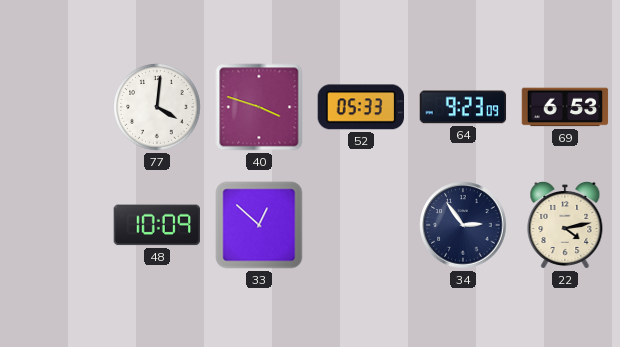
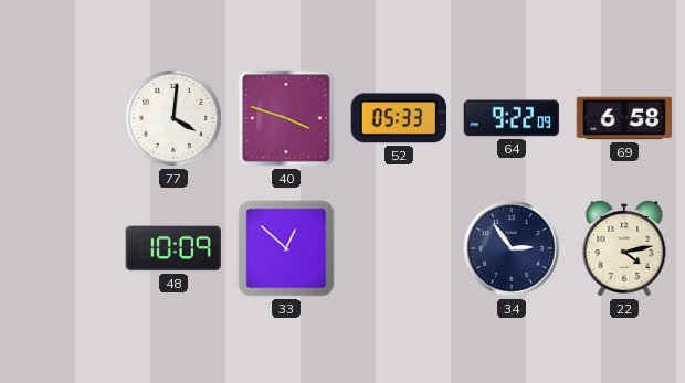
64: 9:23 -> 9:22
69: 6:53 -> 6:58
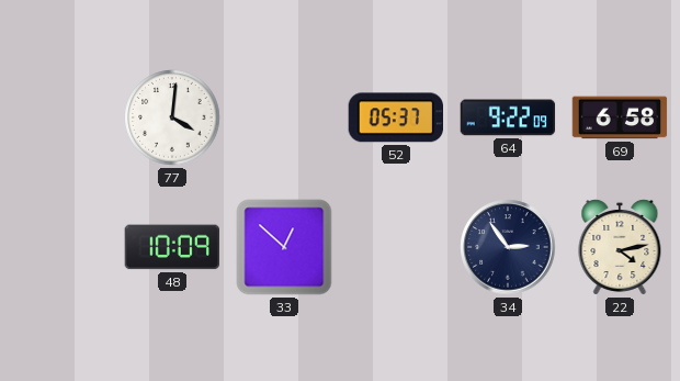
40: 3:48 -> none
52: 05:33 -> 05:37
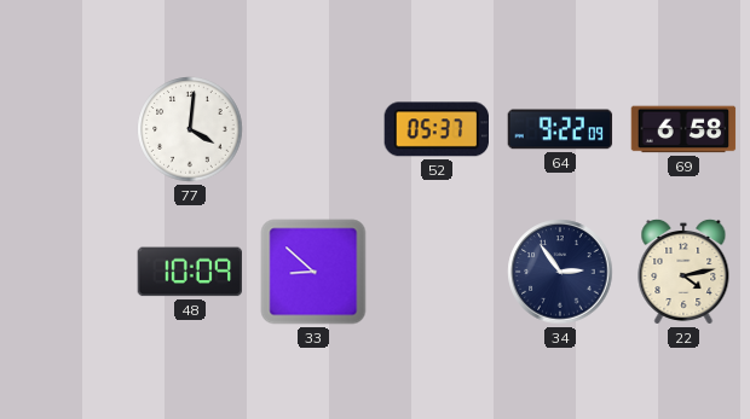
33: 12:52 -> 8:52
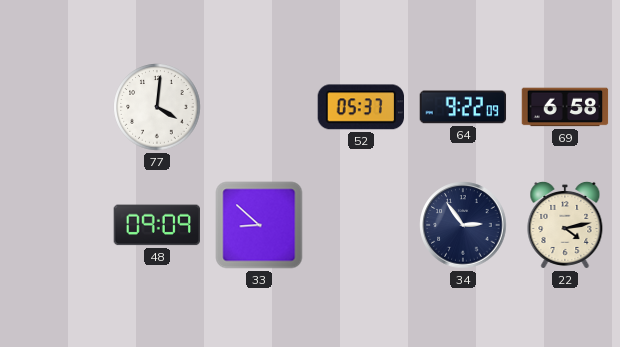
48: 10:09 -> 09:09
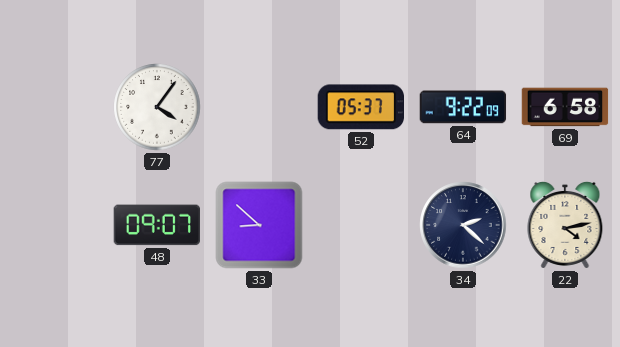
77: 4:01 -> 4:06
48: 09:09 -> 09:07
34: 2:54 -> 2:22
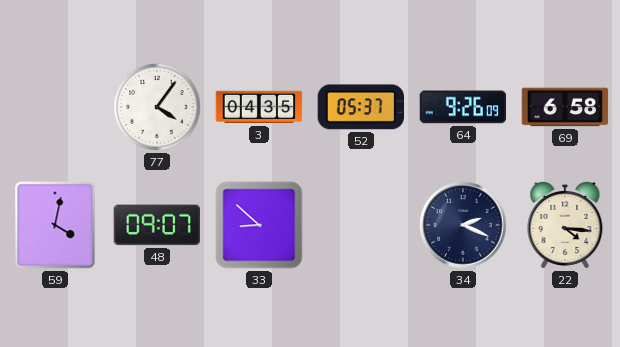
3: none -> 04:35
64: 9:22 -> 9:26
59: none -> 4:02
34: 2:22 -> 2:19
22: 4:13 -> 4:16
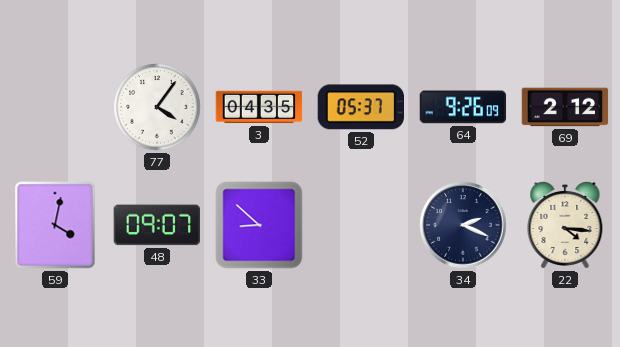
69: 6:58 -> 2:12
